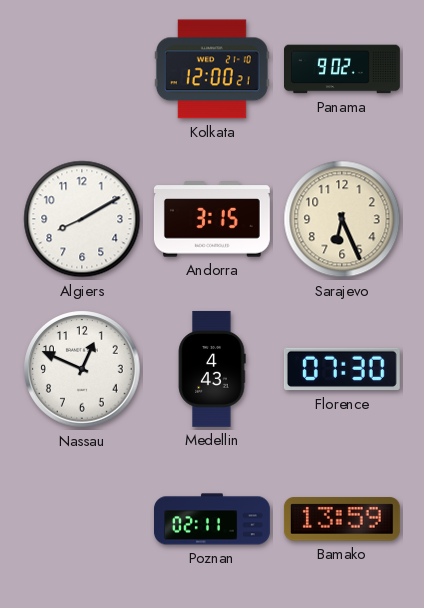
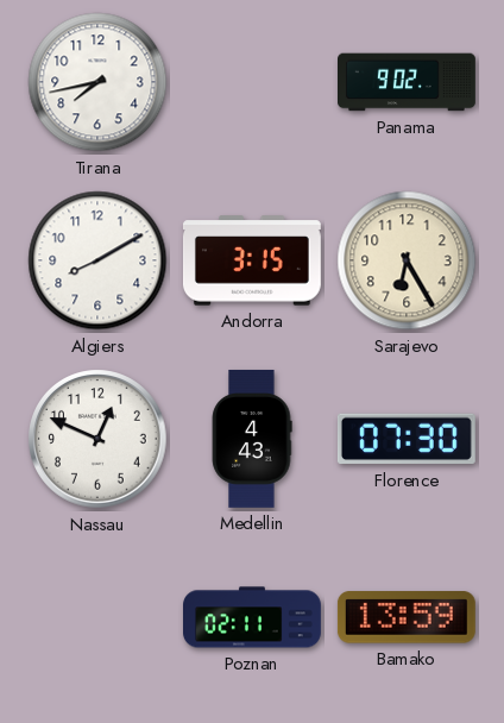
Tirana: none -> 7:43
Kolkata: 12:00 -> none
Sarajevo: 6:26 -> 6:25
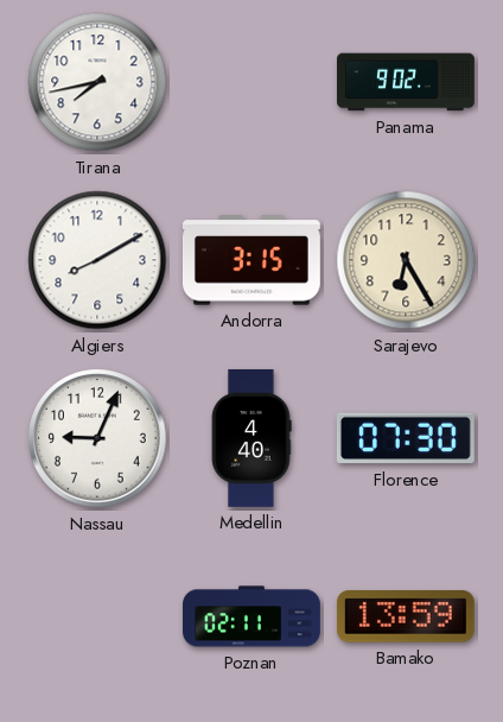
Nassau: 12:49 -> 9:04
Medellin: 4:43 -> 4:40
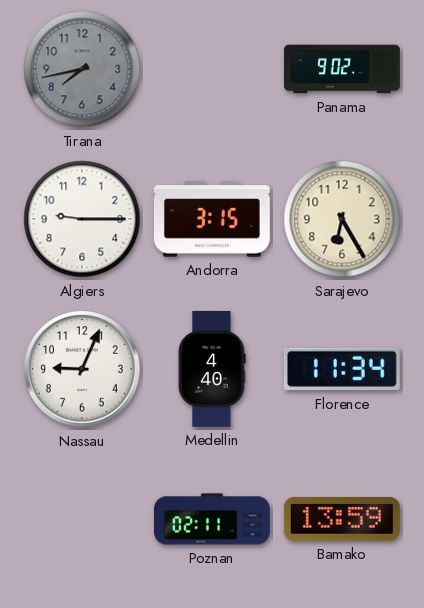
Tirana dial: white -> grey
Algiers: 8:10 -> 9:15
Florence: 07:30 -> 11:34
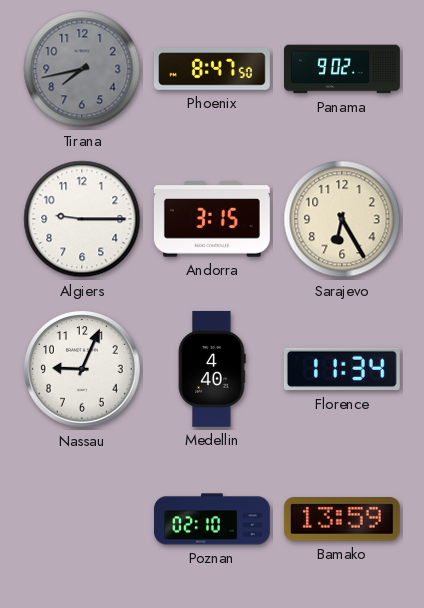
Phoenix: none -> 8:47
Poznan: 02:11 -> 02:10
